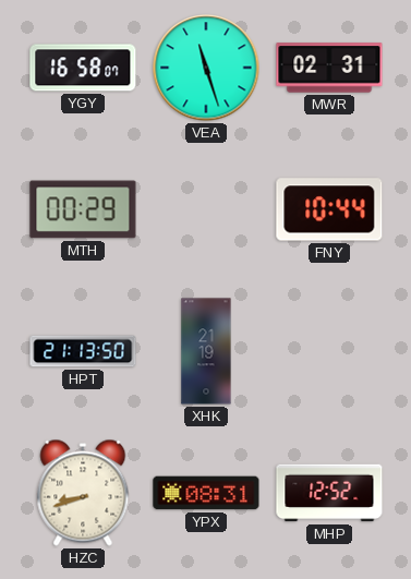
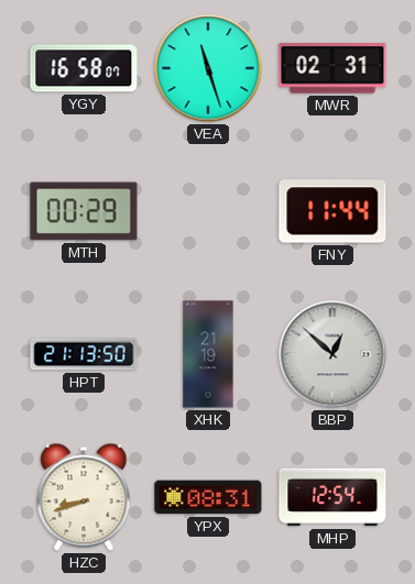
FNY: 10:44 -> 11:44
BBP: none -> 12:52
MHP: 12:52 -> 12:54
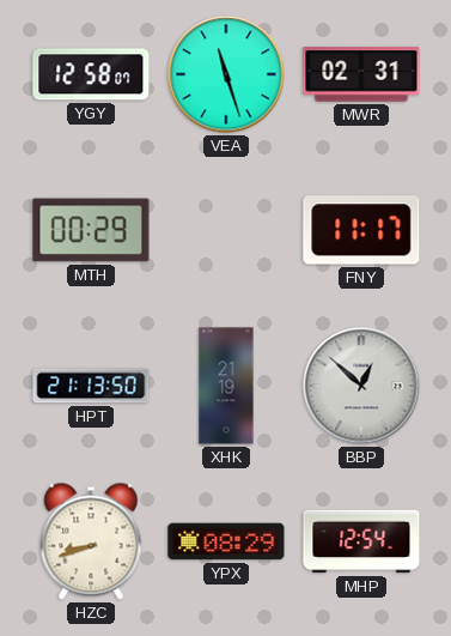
YGY: 16:58 -> 12:58
FNY: 11:44 -> 11:17
YPX: 08:31 -> 08:29
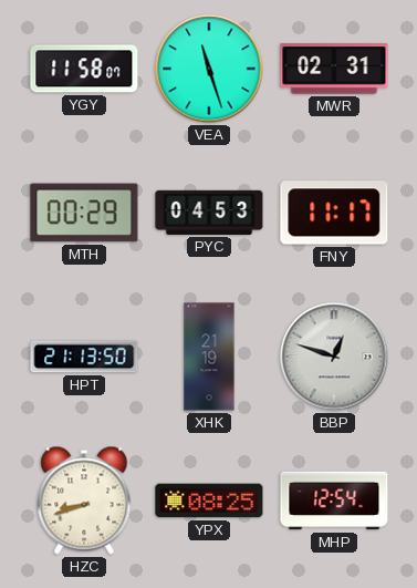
YGY: 12:58 -> 11:58
PYC: none -> 04:53
BBP: 12:52 -> 12:48
YPX: 08:29 -> 08:25
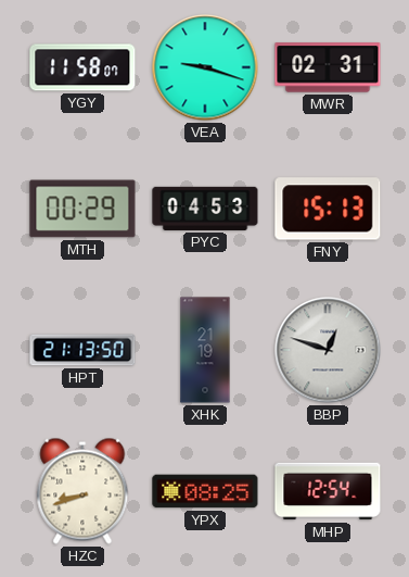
VEA: 11:27 -> 9:18
FNY: 11:17 -> 15:13
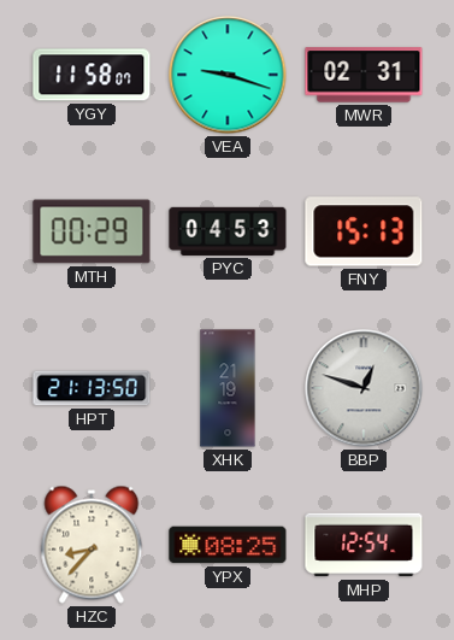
HZC: 8:42 -> 8:37
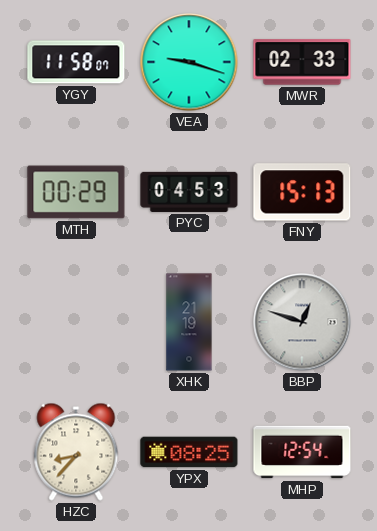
MWR: 02:31 -> 02:33
HPT: 21:13 -> none
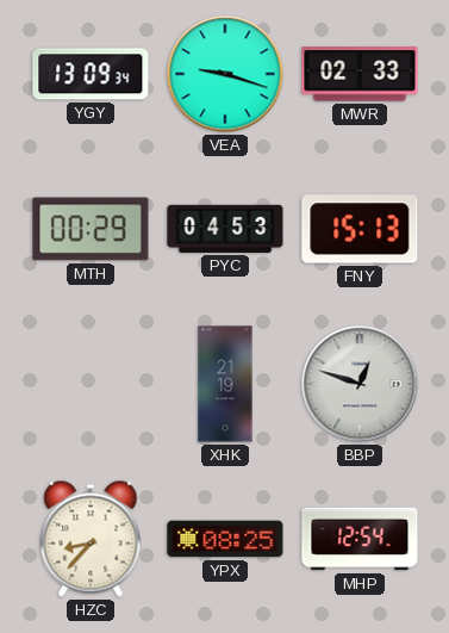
YGY: 11:58 -> 13:09
